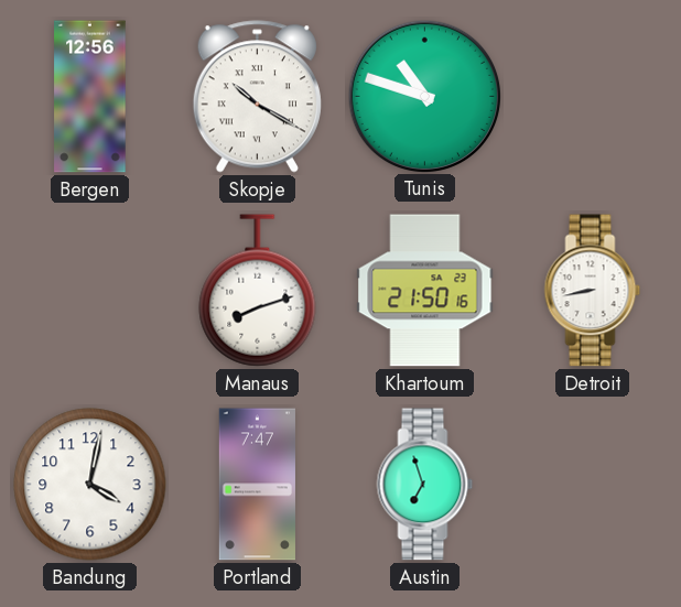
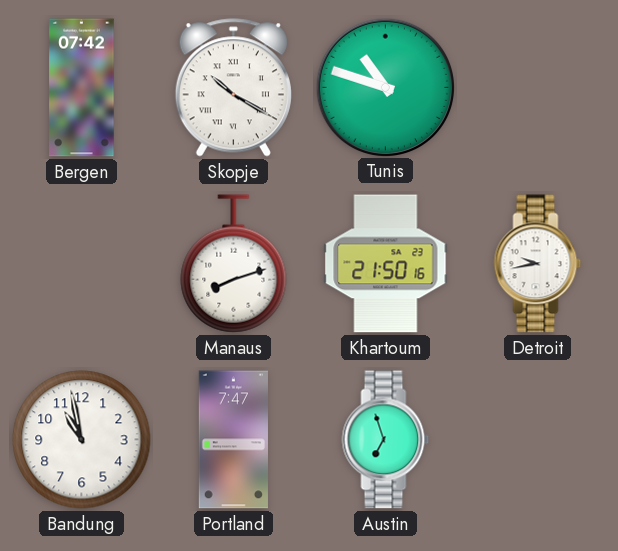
Bergen: 12:56 -> 07:42
Detroit: 8:43 -> 9:43
Bandung: 4:02 -> 10:58
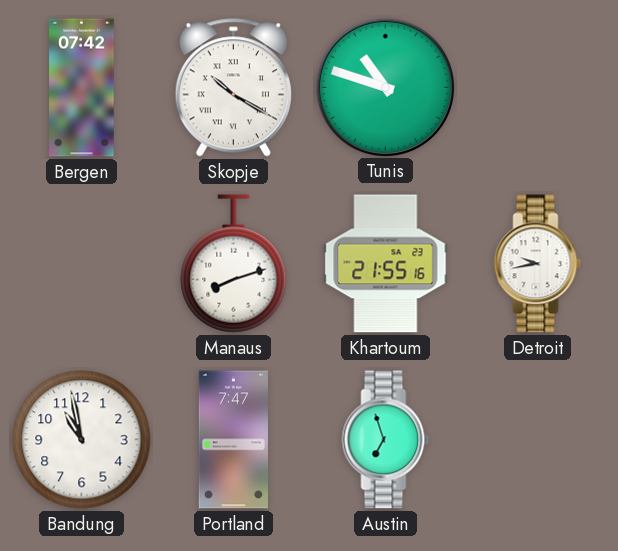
Khartoum: 21:50 -> 21:55
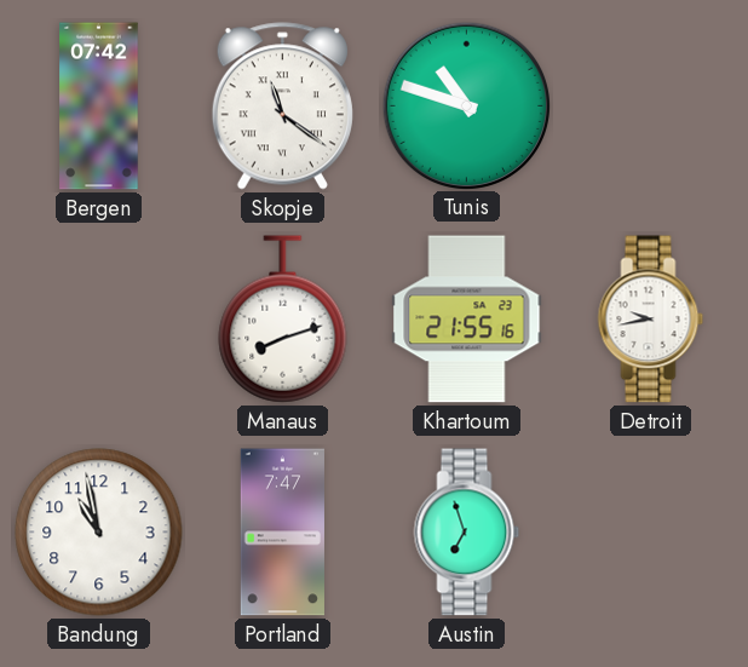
Skopje: 10:20 -> 11:21
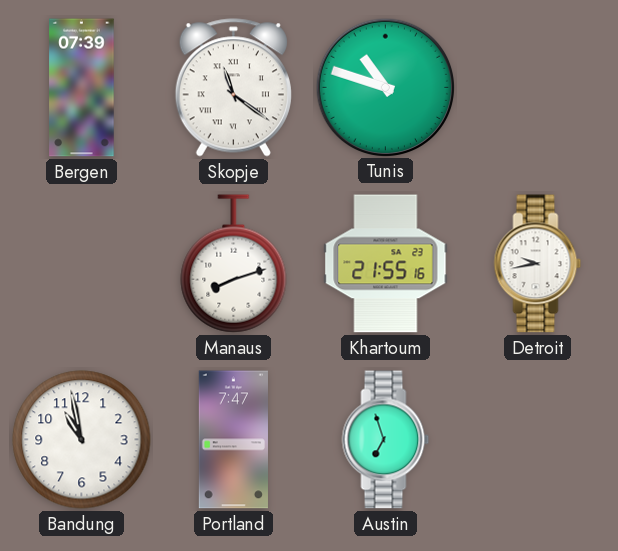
Bergen: 07:42 -> 07:39
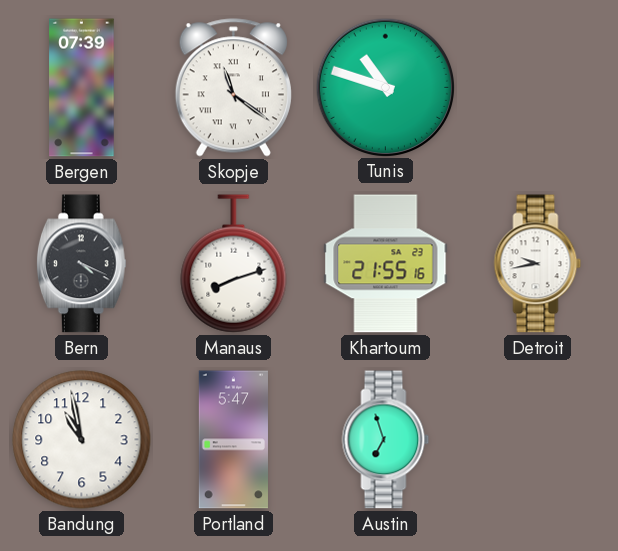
Bern: none -> 4:19
Portland: 7:47 -> 5:47
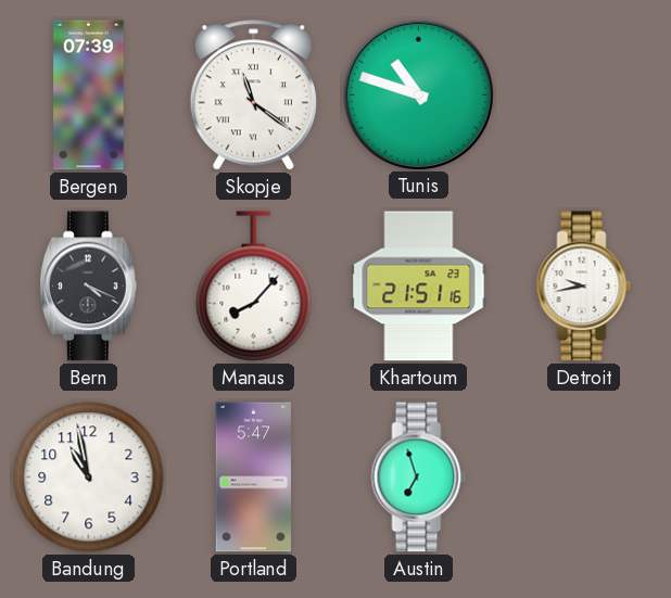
Manaus: 8:12 -> 8:07
Khartoum: 21:55 -> 21:51
